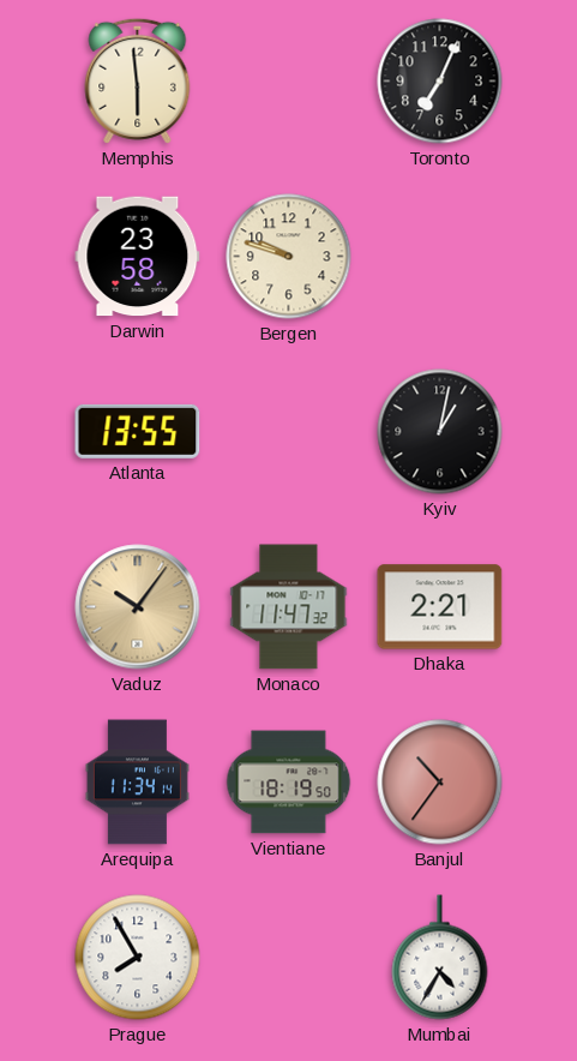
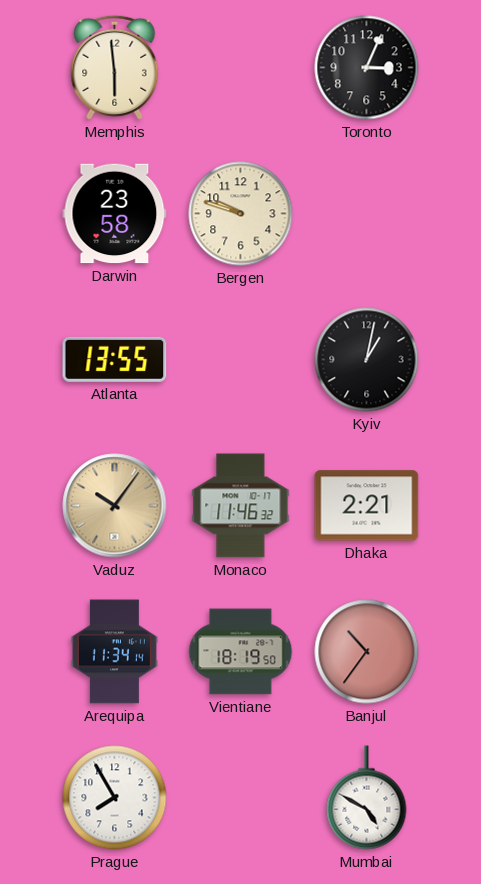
Toronto: 7:04 -> 3:04
Monaco: 11:47 -> 11:46
Mumbai: 4:35 -> 4:50
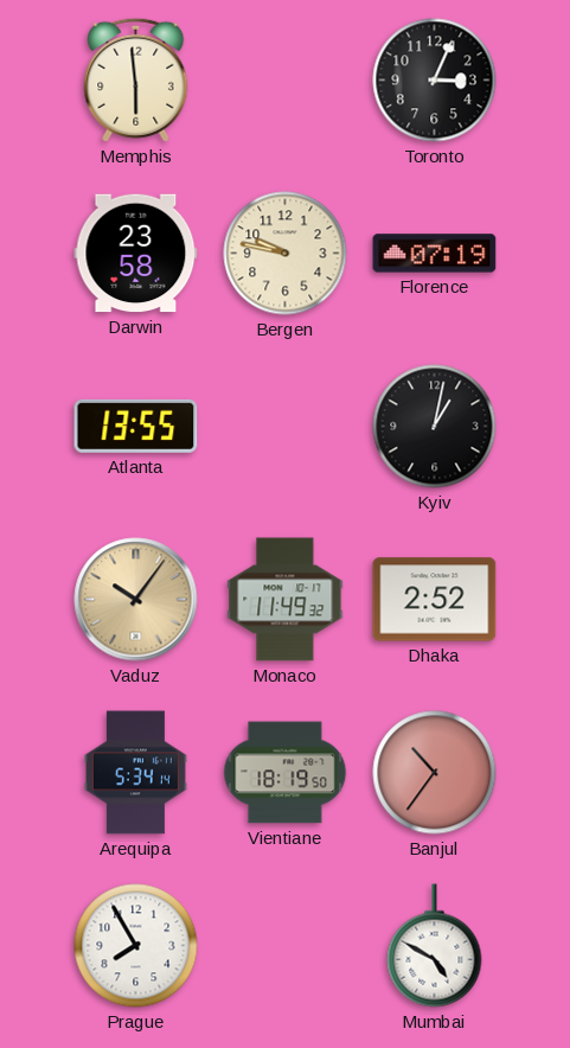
Bergen: 9:48 -> 9:47
Florence: none -> 07:19
Monaco: 11:46 -> 11:49
Dhaka: 2:21 -> 2:52
Arequipa: 11:34 -> 5:34
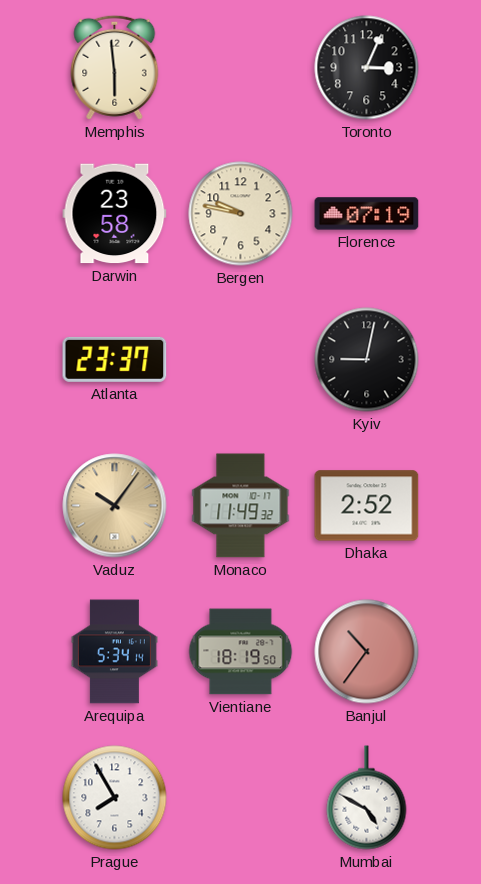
Atlanta: 13:55 -> 23:37
Kyiv: 1:02 -> 9:02
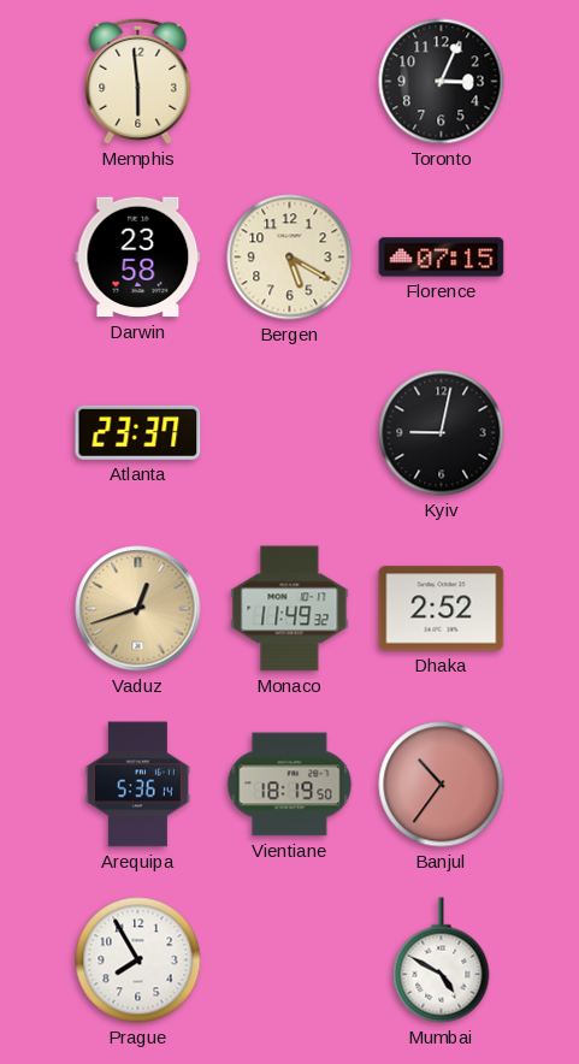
Bergen: 9:47 -> 5:20
Florence: 07:19 -> 07:15
Vaduz: 10:06 -> 12:42
Arequipa: 5:34 -> 5:36
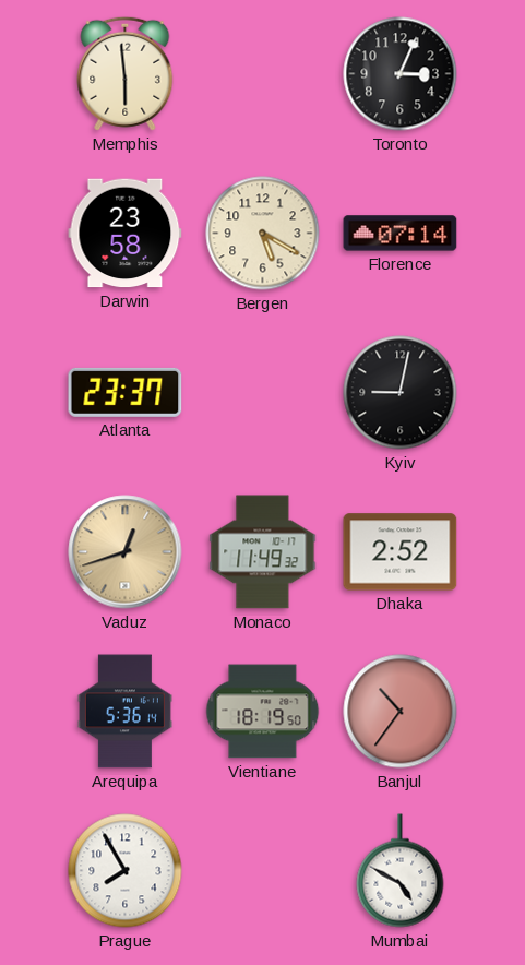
Florence: 07:15 -> 07:14
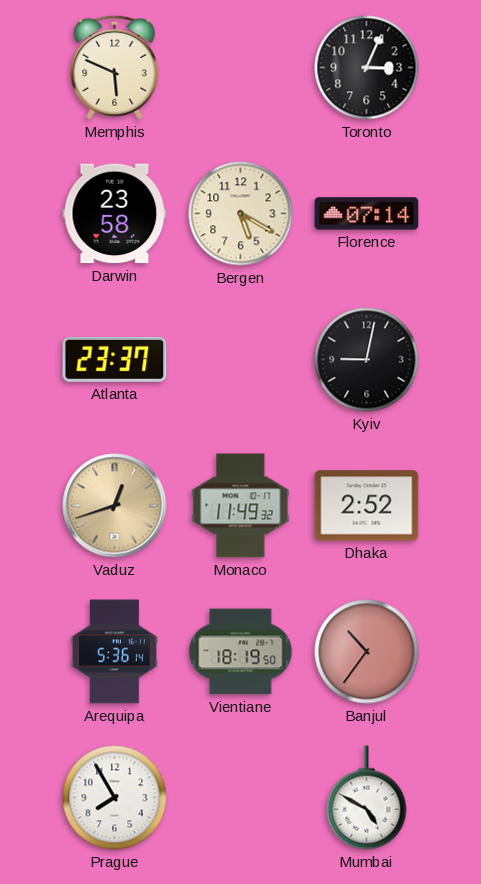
Memphis: 5:59 -> 5:49
